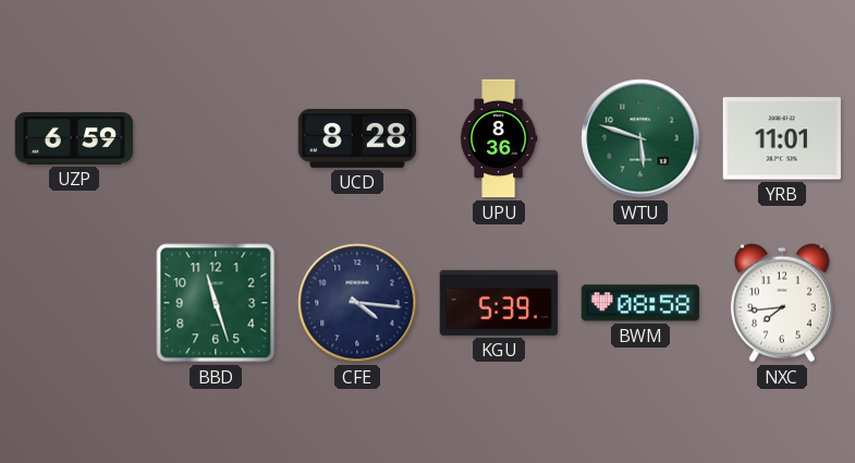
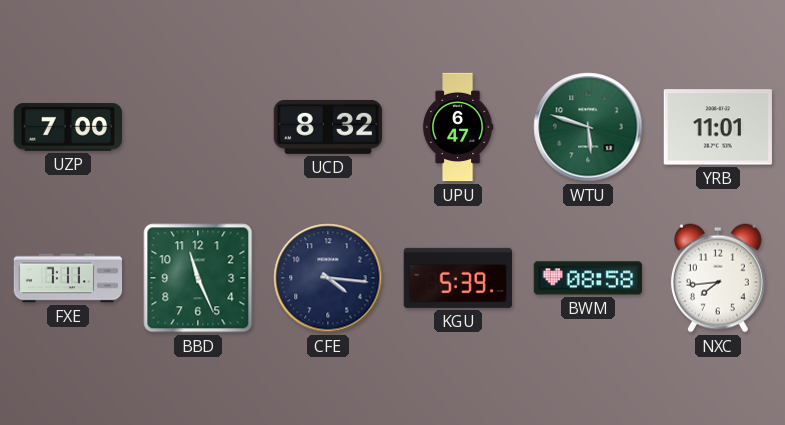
UZP: 6:59 -> 7:00
UCD: 8:28 -> 8:32
UPU: 8:36 -> 6:47
FXE: none -> 7:11
BBD: 11:27 -> 11:26
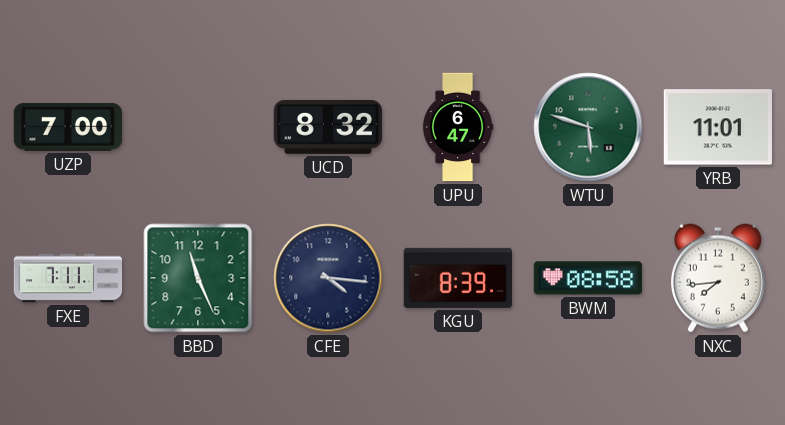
KGU: 5:39 -> 8:39
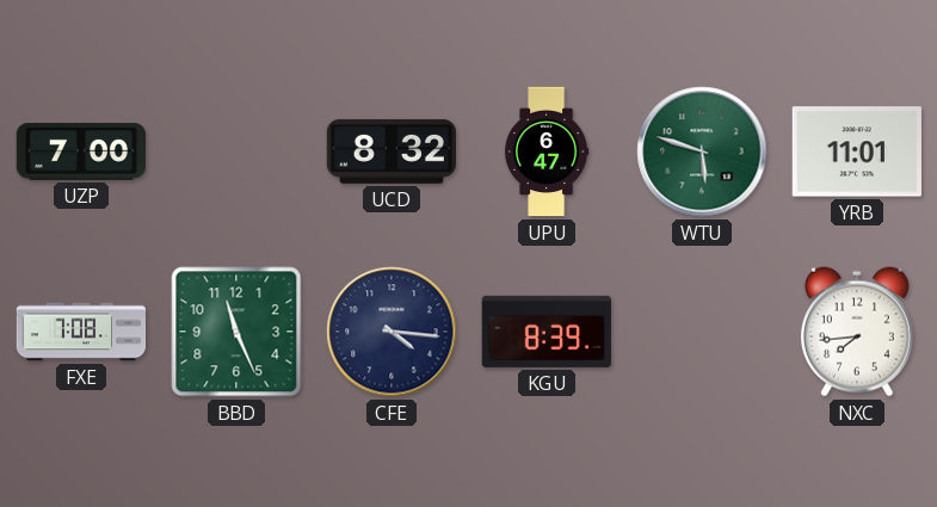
FXE: 7:11 -> 7:08
BWM: 08:58 -> none
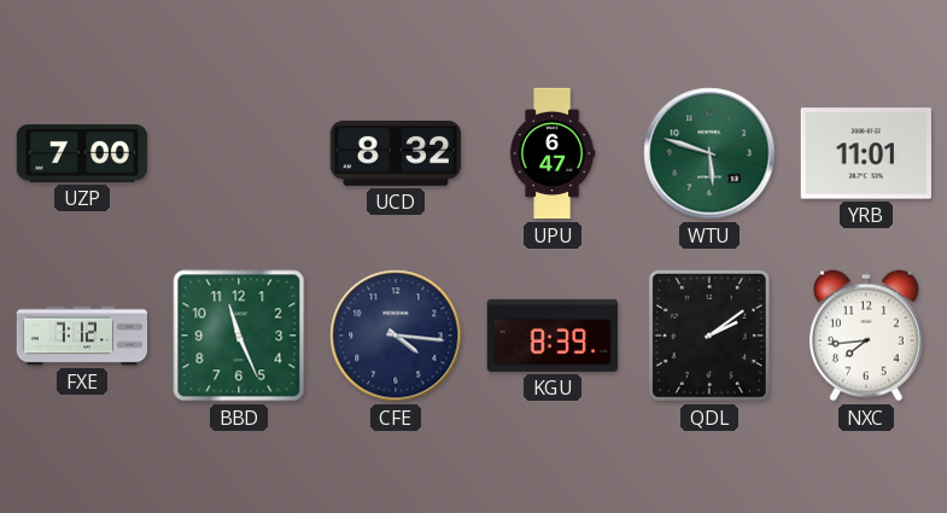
FXE: 7:08 -> 7:12
QDL: none -> 2:09
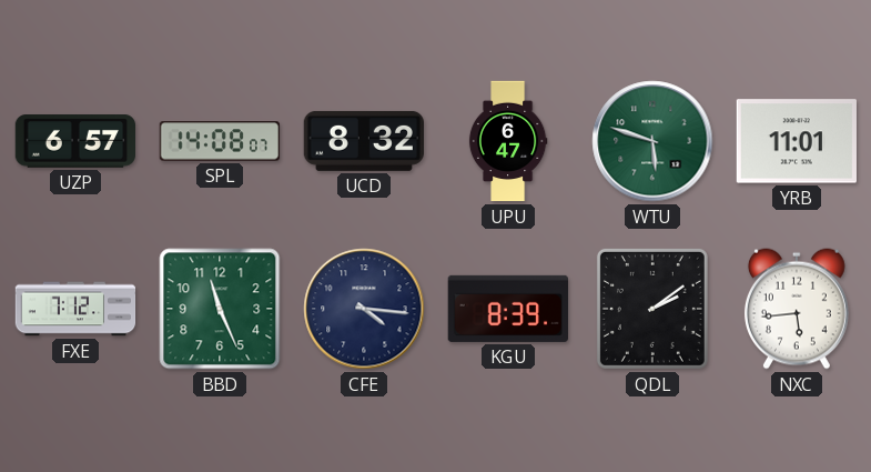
UZP: 7:00 -> 6:57
SPL: none -> 14:08
NXC: 7:44 -> 5:44
